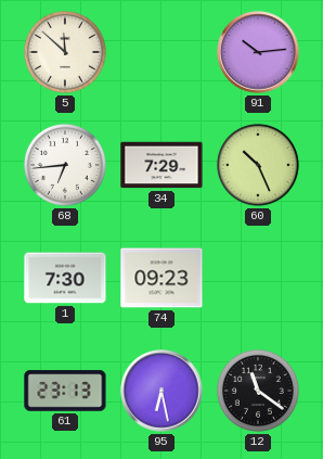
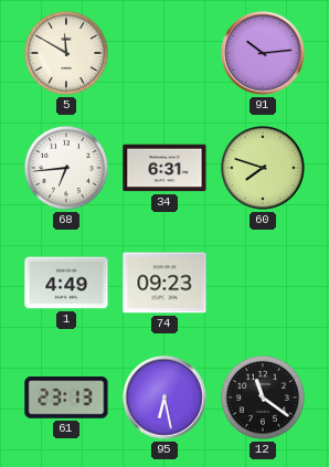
5: 11:52 -> 11:50
34: 7:29 -> 6:31
60: 10:26 -> 7:48
1: 7:30 -> 4:49
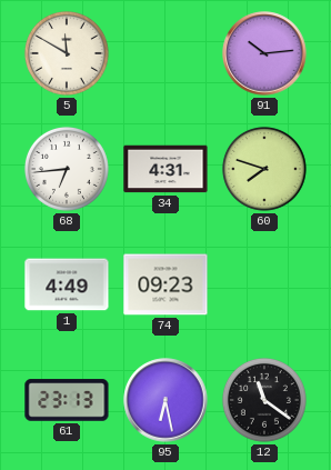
34: 6:31 -> 4:31
